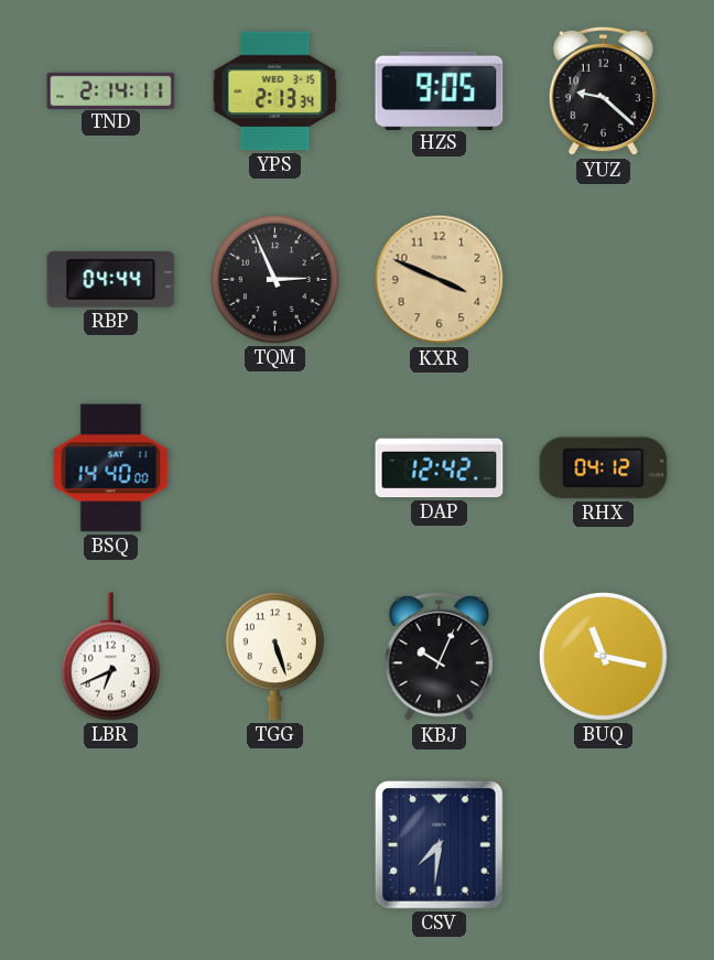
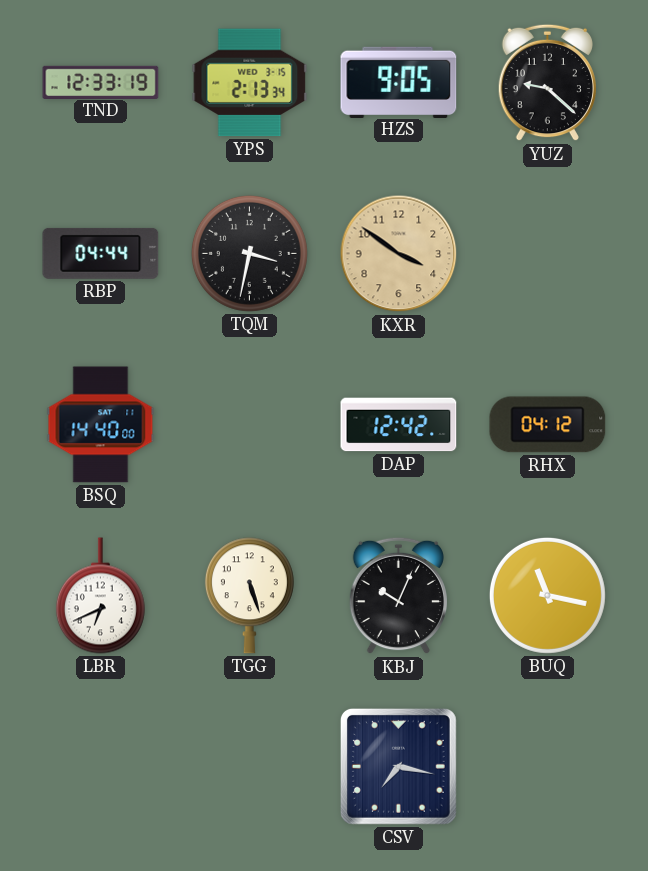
TND: 2:14 -> 12:33
TQM: 2:56 -> 3:32
KXR: 3:49 -> 3:51
CSV: 7:31 -> 7:17
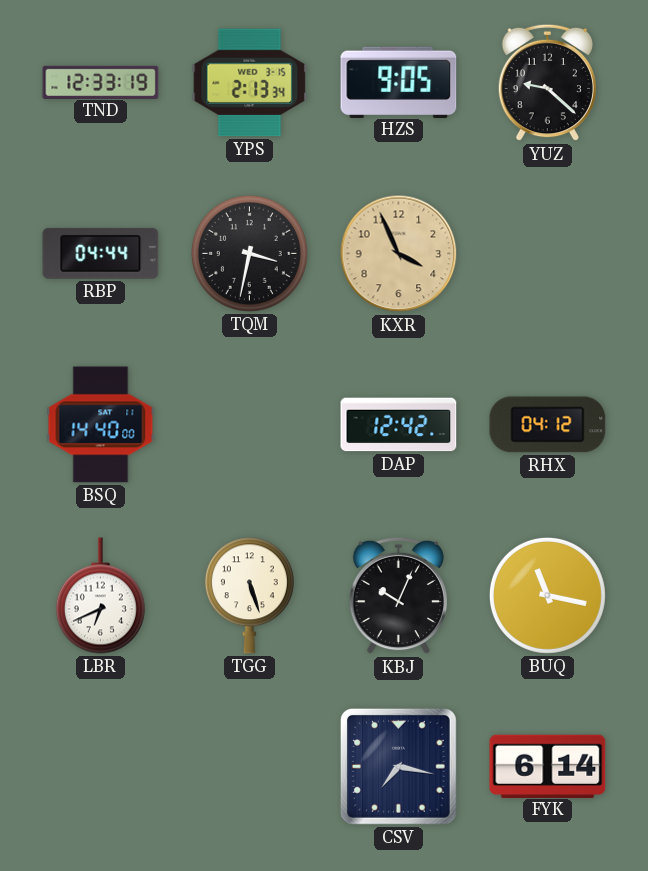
KXR: 3:51 -> 3:56
FYK: none -> 6:14
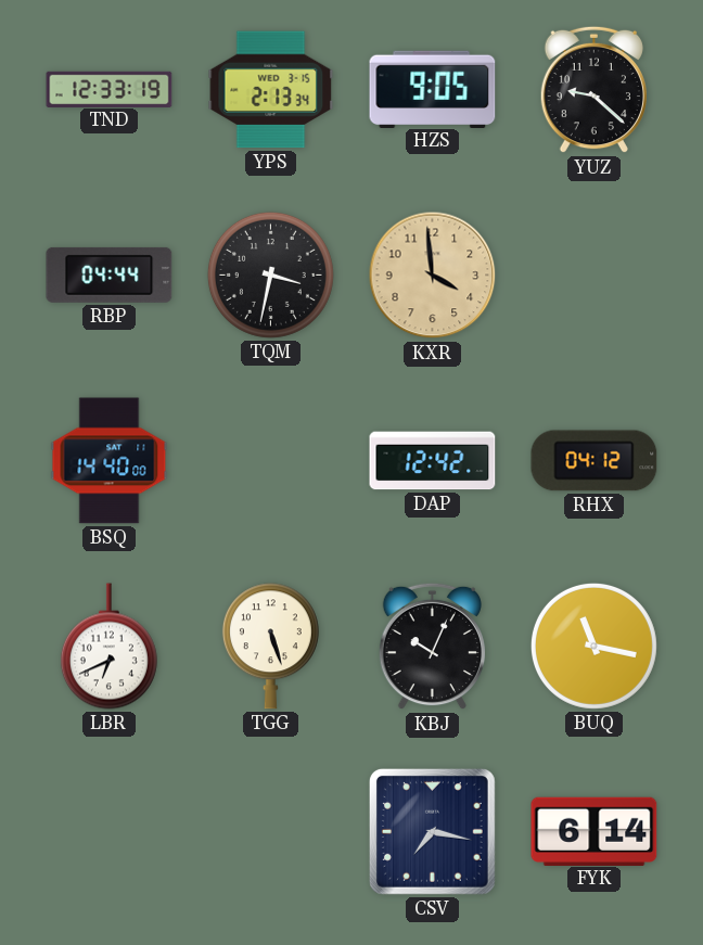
KXR: 3:56 -> 3:59
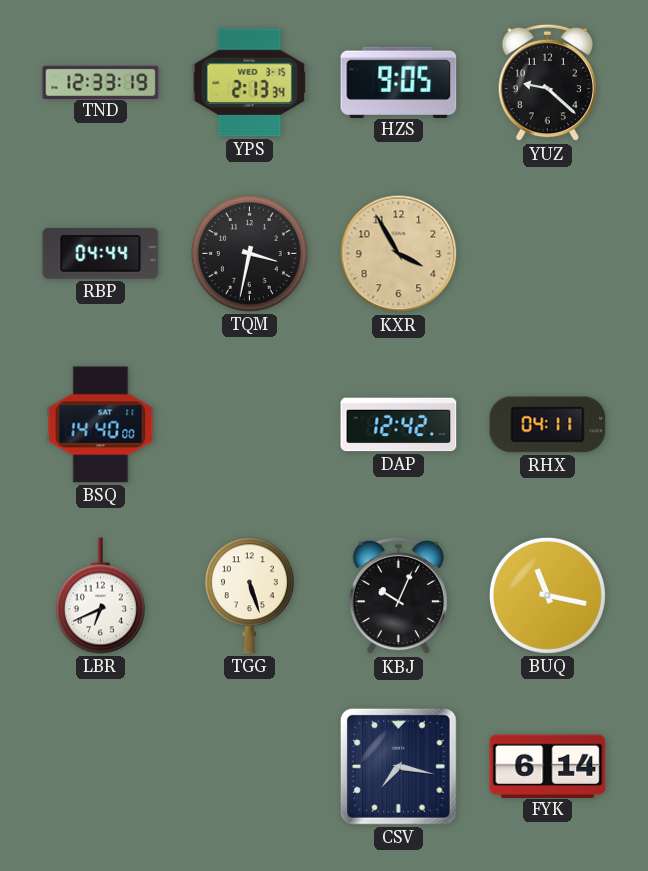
KXR: 3:59 -> 3:55
RHX: 04:12 -> 04:11
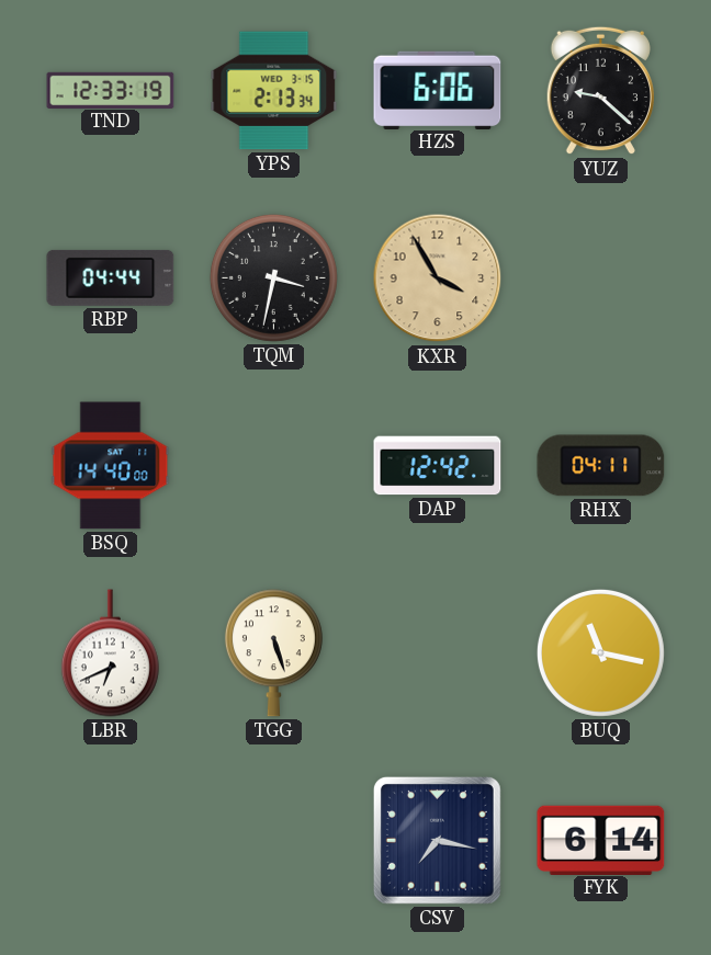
HZS: 9:05 -> 6:06
KBJ: 10:04 -> none
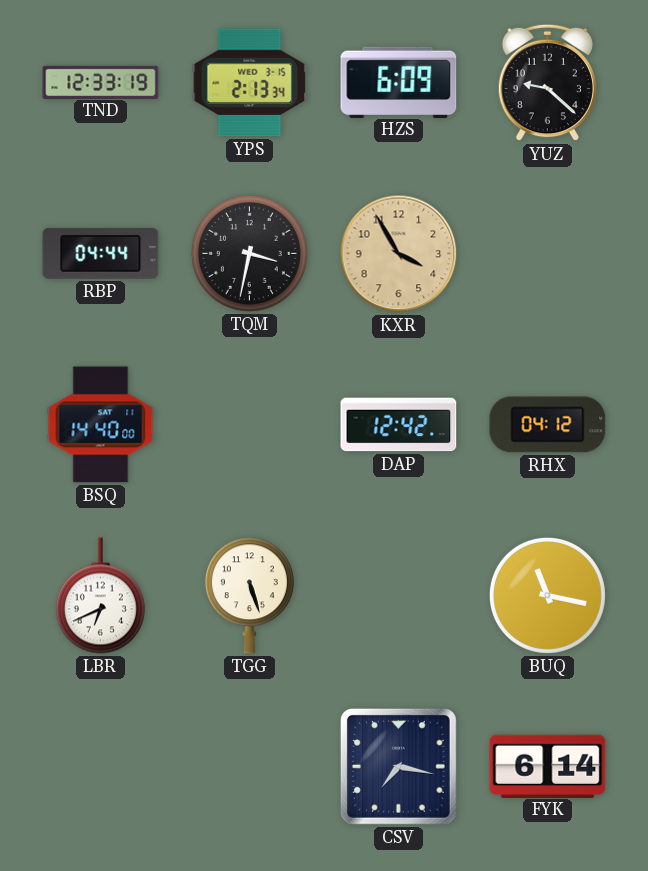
HZS: 6:06 -> 6:09
RHX: 04:11 -> 04:12
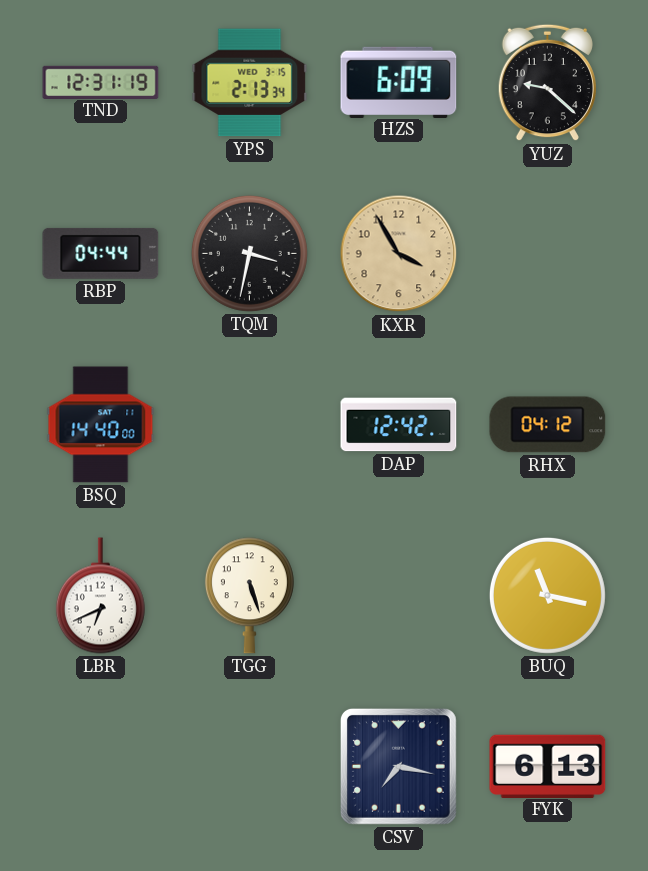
TND: 12:33 -> 12:31
FYK: 6:14 -> 6:13
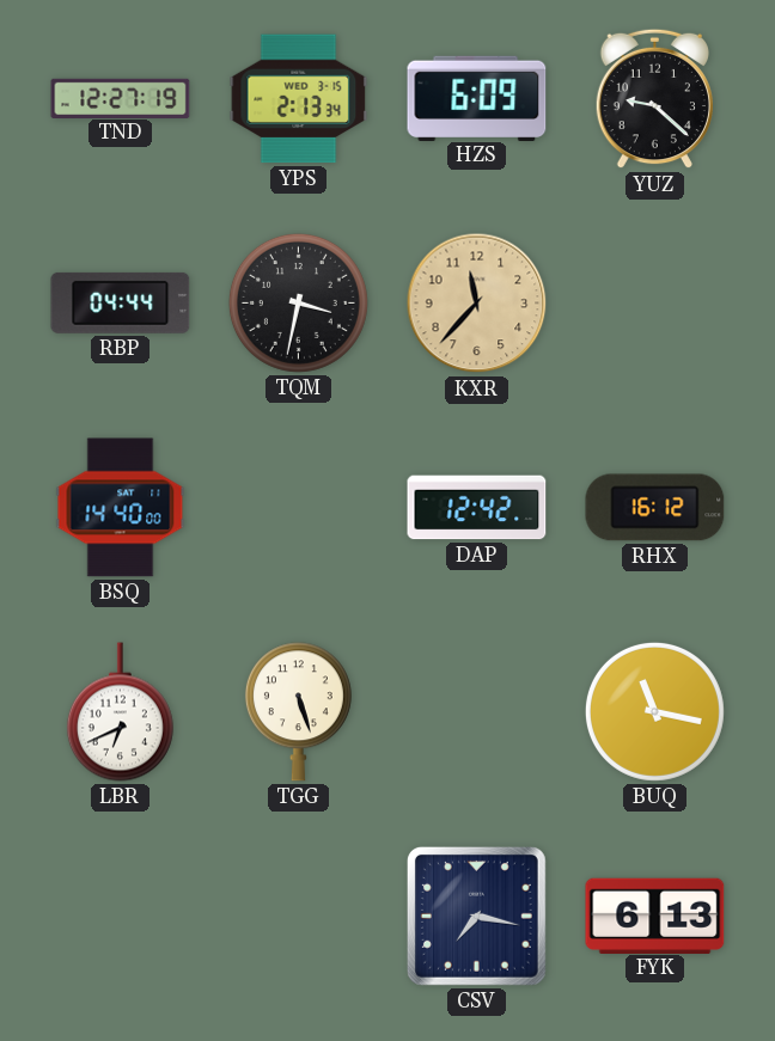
TND: 12:31 -> 12:27
KXR: 3:55 -> 11:37
RHX: 04:12 -> 16:12
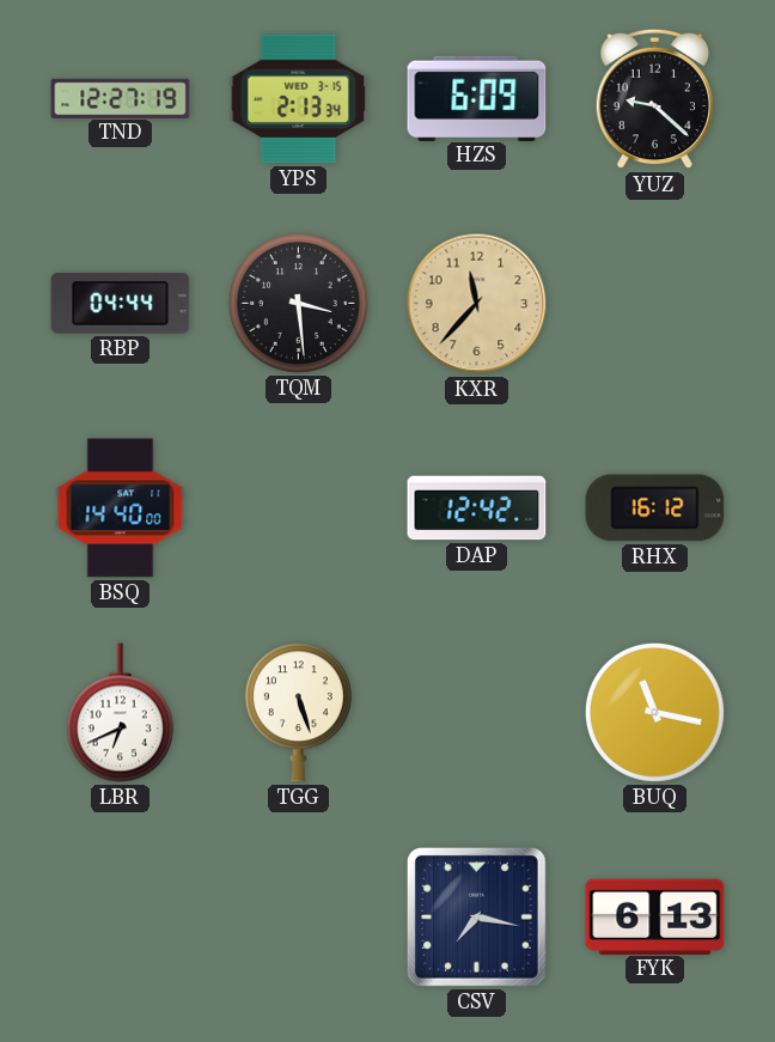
TQM: 3:32 -> 3:29
